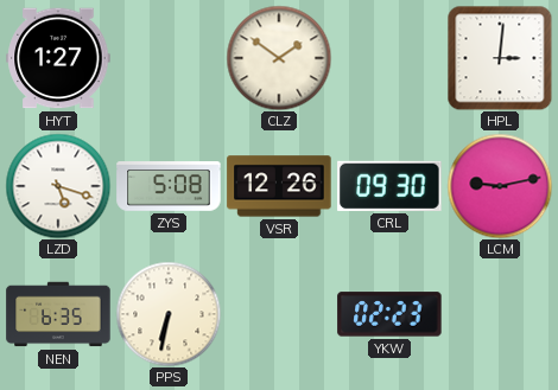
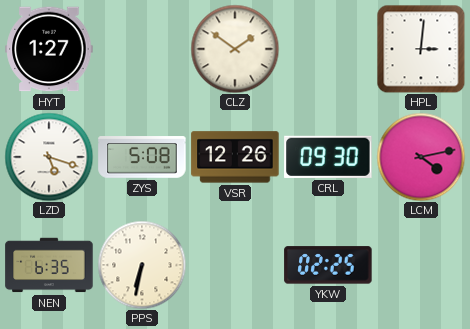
LCM: 9:13 -> 4:13
YKW: 02:23 -> 02:25
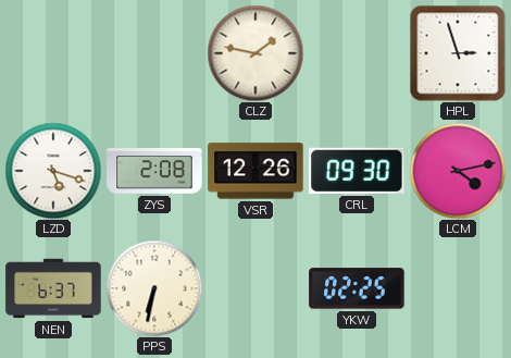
HYT: 1:27 -> none
CLZ: 1:51 -> 1:47
HPL: 3:01 -> 2:57
ZYS: 5:08 -> 2:08
NEN: 6:35 -> 6:37
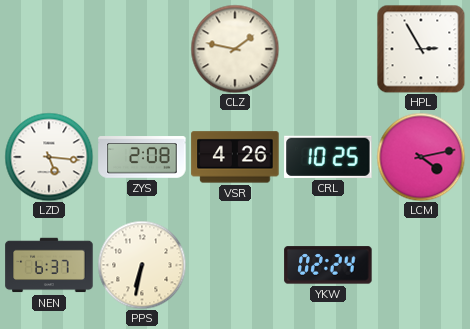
HPL: 2:57 -> 2:55
LZD: 5:18 -> 5:16
VSR: 12:26 -> 4:26
CRL: 09:30 -> 10:25
YKW: 02:25 -> 02:24
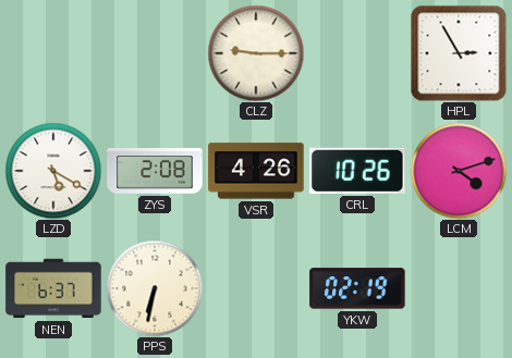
CLZ: 1:47 -> 9:15
LZD: 5:16 -> 5:20
CRL: 10:25 -> 10:26
LCM: 4:13 -> 4:12
YKW: 02:24 -> 02:19
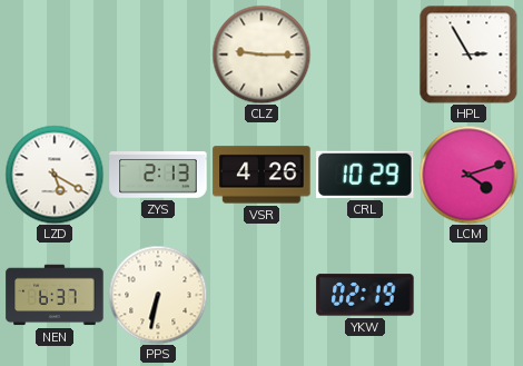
ZYS: 2:08 -> 2:13
CRL: 10:26 -> 10:29
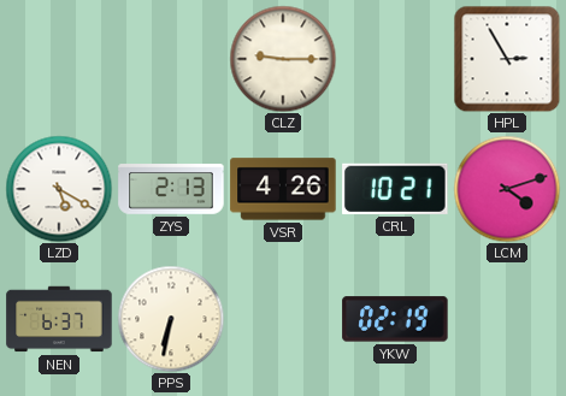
CRL: 10:29 -> 10:21
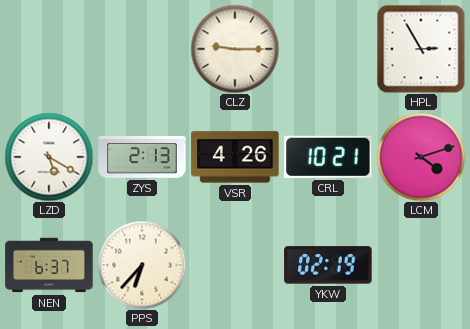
PPS: 6:32 -> 6:37
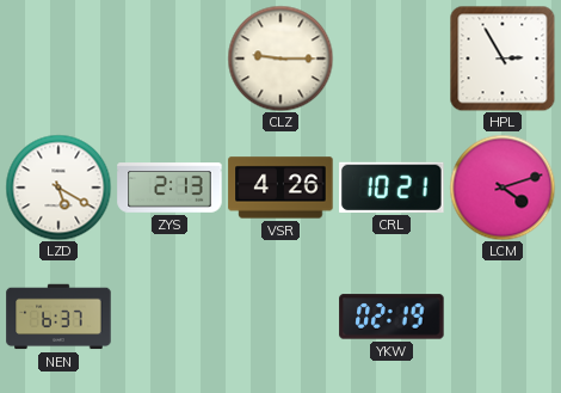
PPS: 6:37 -> none
